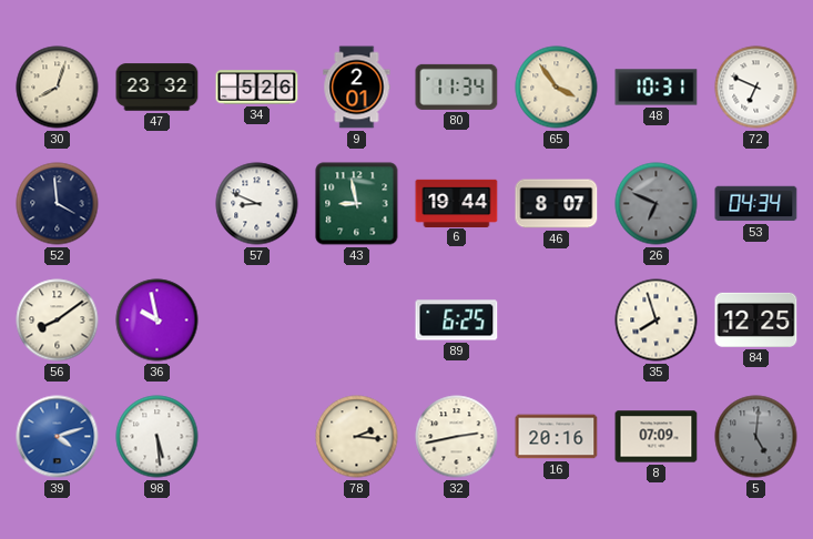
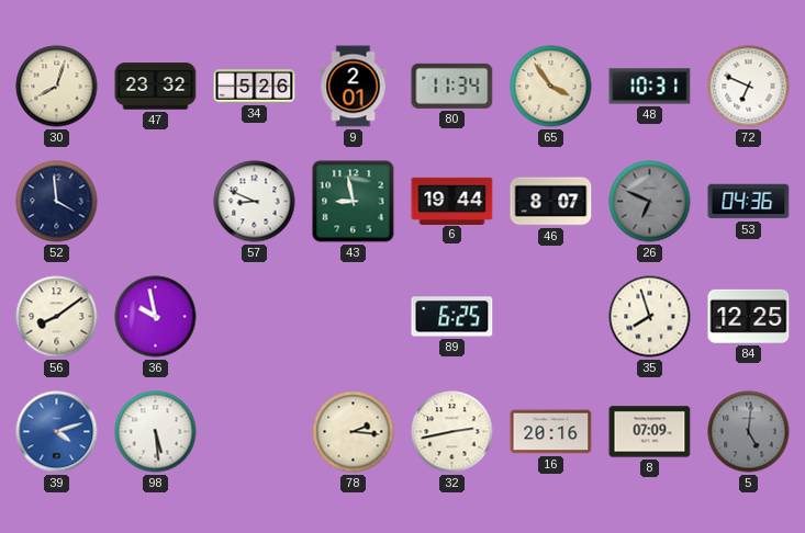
53: 04:34 -> 04:36
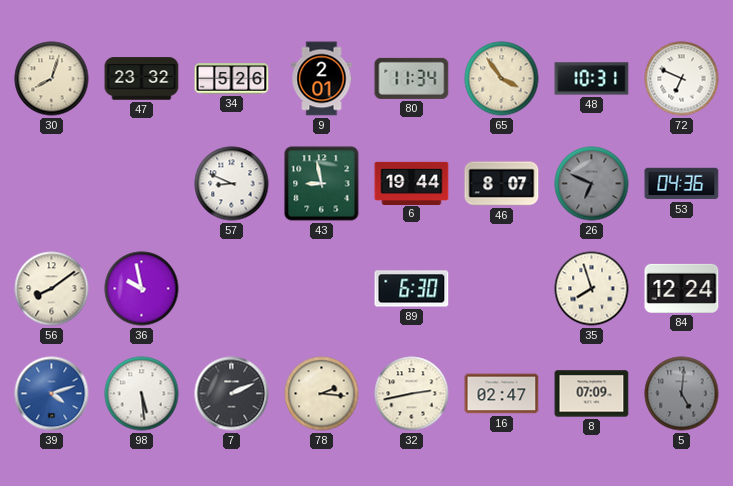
52: 3:59 -> none
89: 6:25 -> 6:30
84: 12:25 -> 12:24
7: none -> 2:11
16: 20:16 -> 02:47
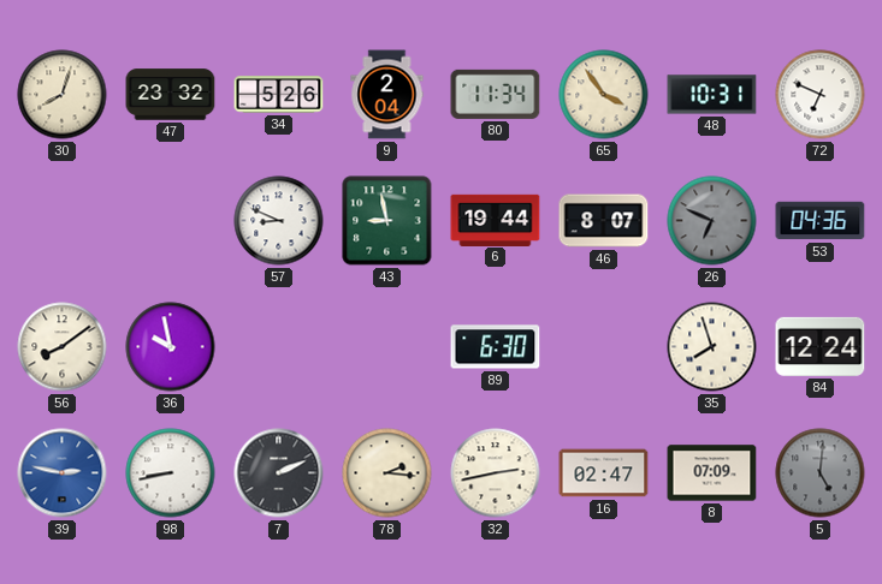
9: 2:01 -> 2:04
39: 4:12 -> 2:47
98: 5:29 -> 8:43
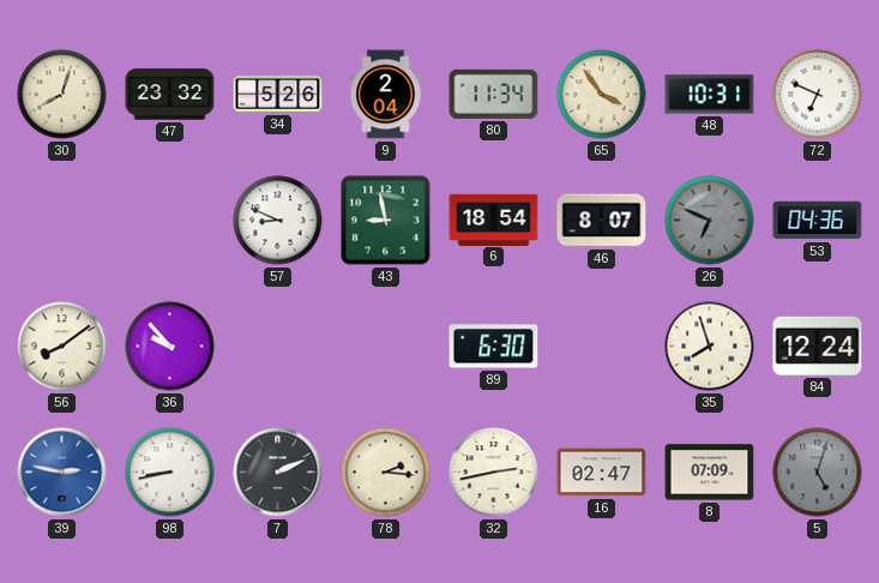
6: 19:44 -> 18:54
36: 9:58 -> 9:53
5: 5:01 -> 5:03
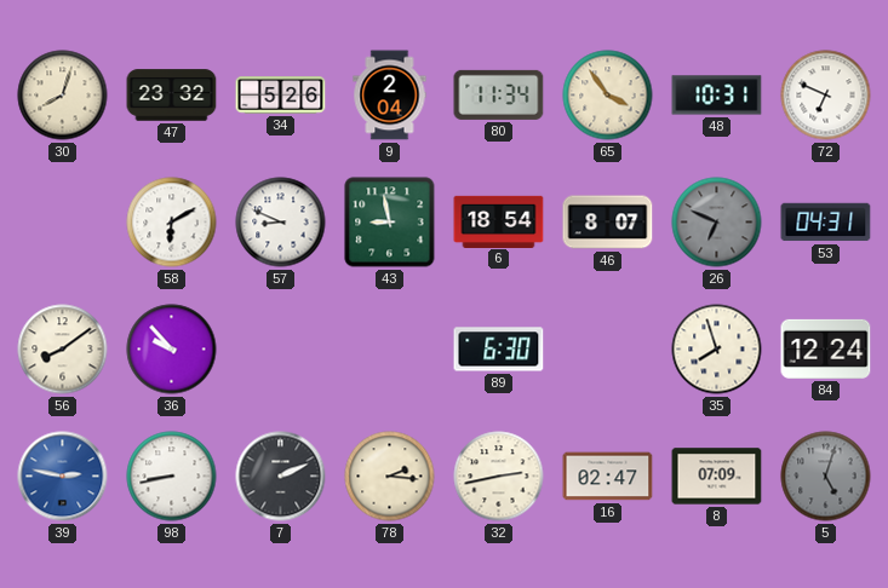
58: none -> 6:10
53: 04:36 -> 04:31
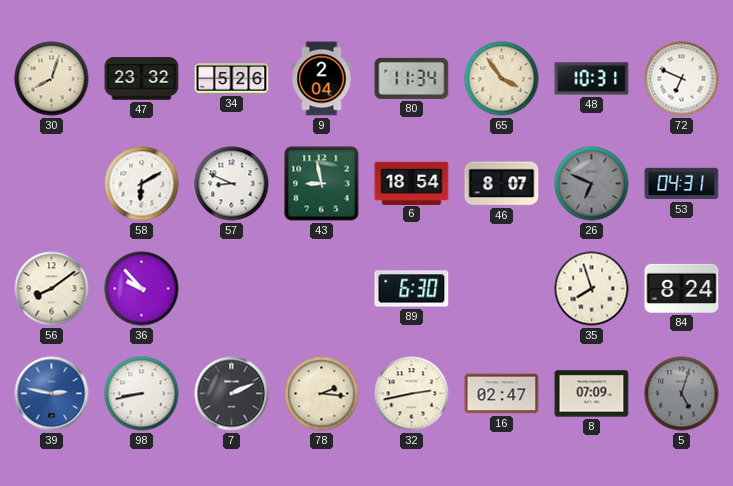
84: 12:24 -> 8:24
